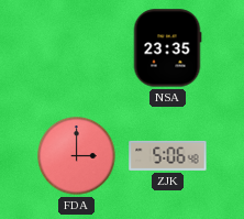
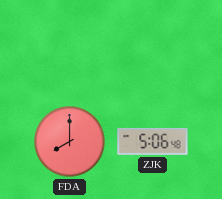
NSA: 23:35 -> none
FDA: 3:00 -> 8:00
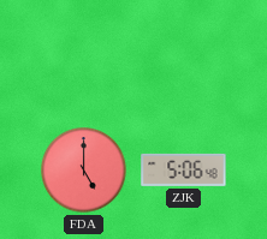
FDA: 8:00 -> 5:00
